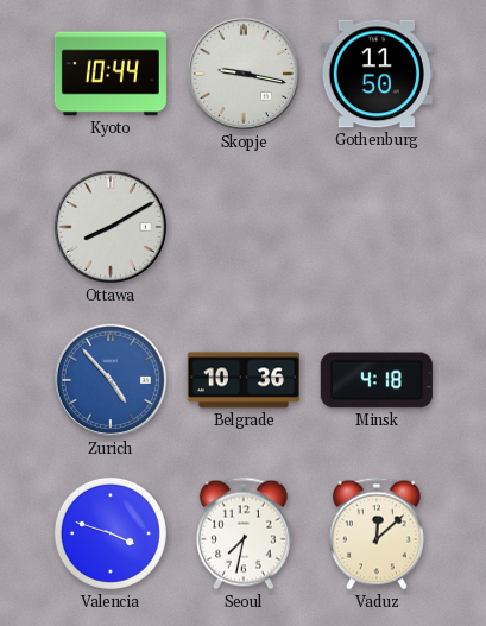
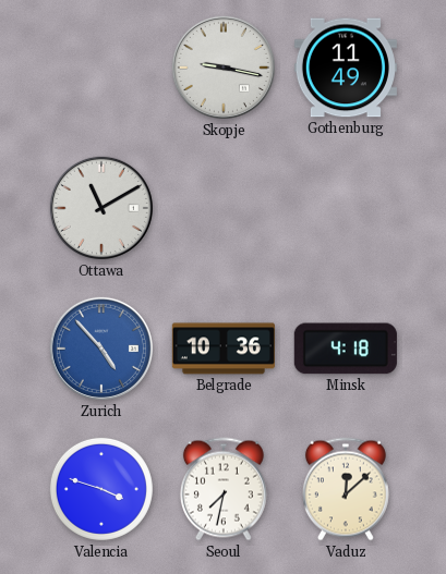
Kyoto: 10:44 -> none
Gothenburg: 11:50 -> 11:49
Ottawa: 8:10 -> 11:10
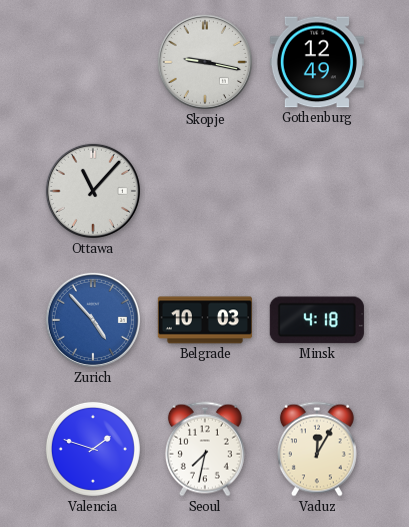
Gothenburg: 11:49 -> 12:49
Ottawa: 11:10 -> 11:07
Belgrade: 10:36 -> 10:03
Valencia: 3:48 -> 1:48
Vaduz: 12:08 -> 12:05
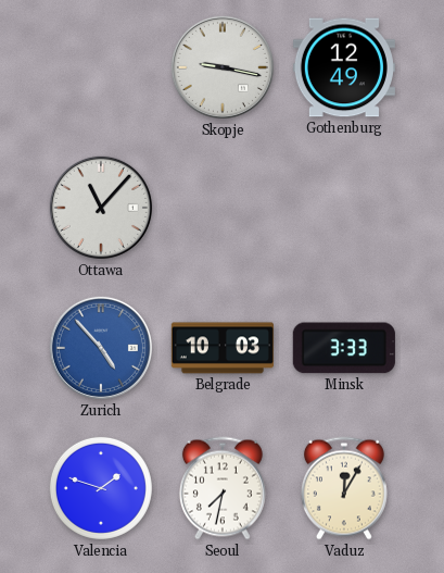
Minsk: 4:18 -> 3:33
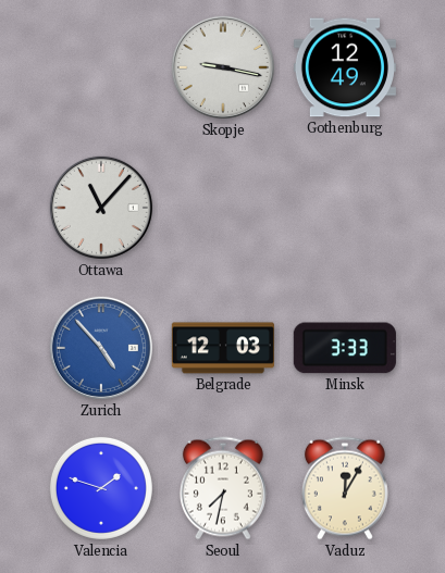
Belgrade: 10:03 -> 12:03
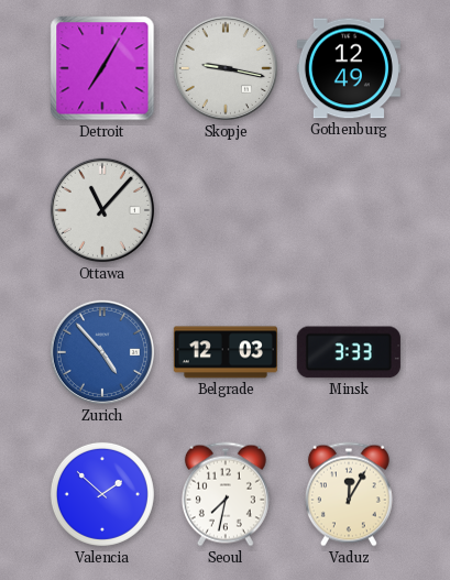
Detroit: none -> 7:05
Valencia: 1:48 -> 1:52
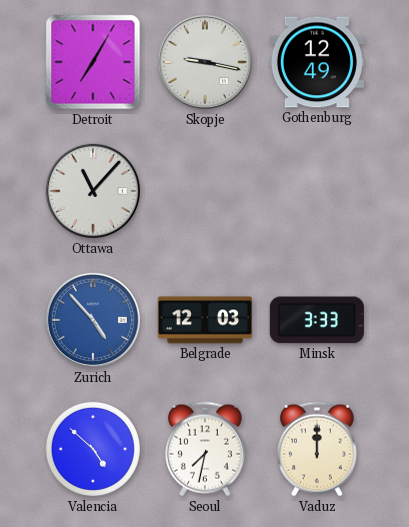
Valencia: 1:52 -> 4:52
Vaduz: 12:05 -> 12:00
